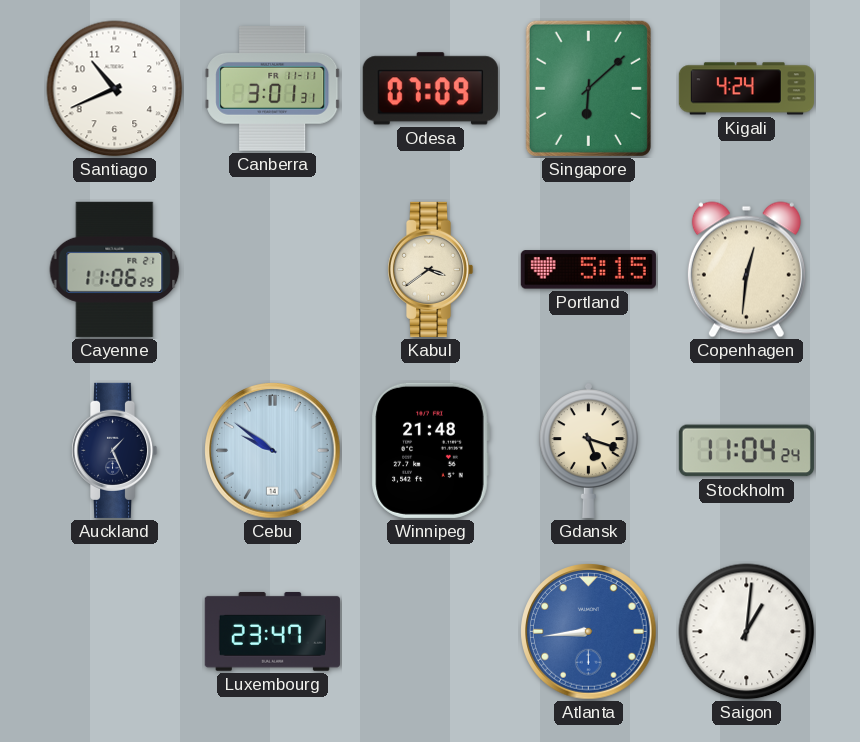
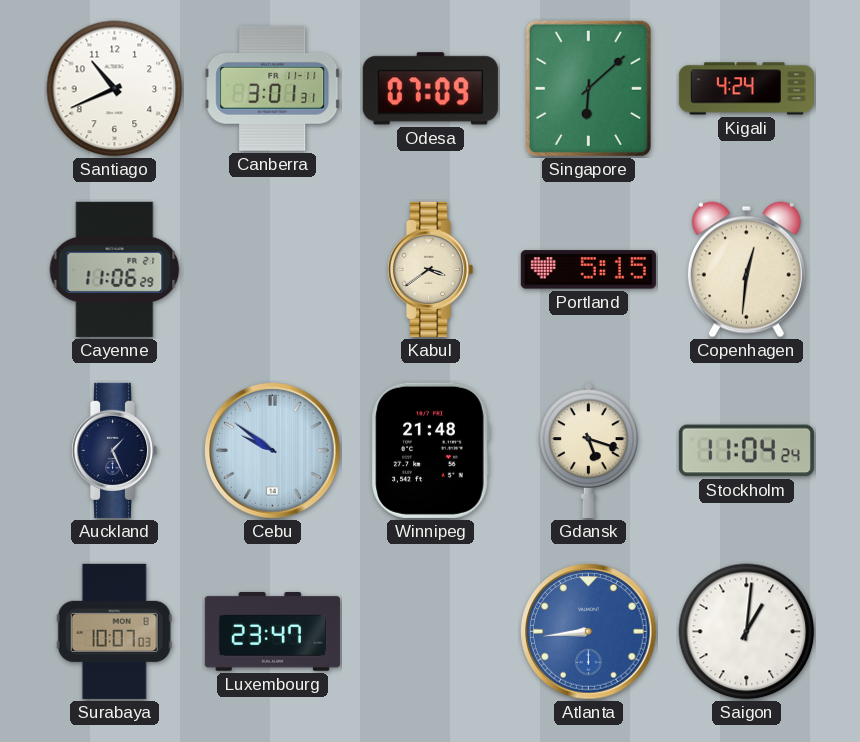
Surabaya: none -> 10:07
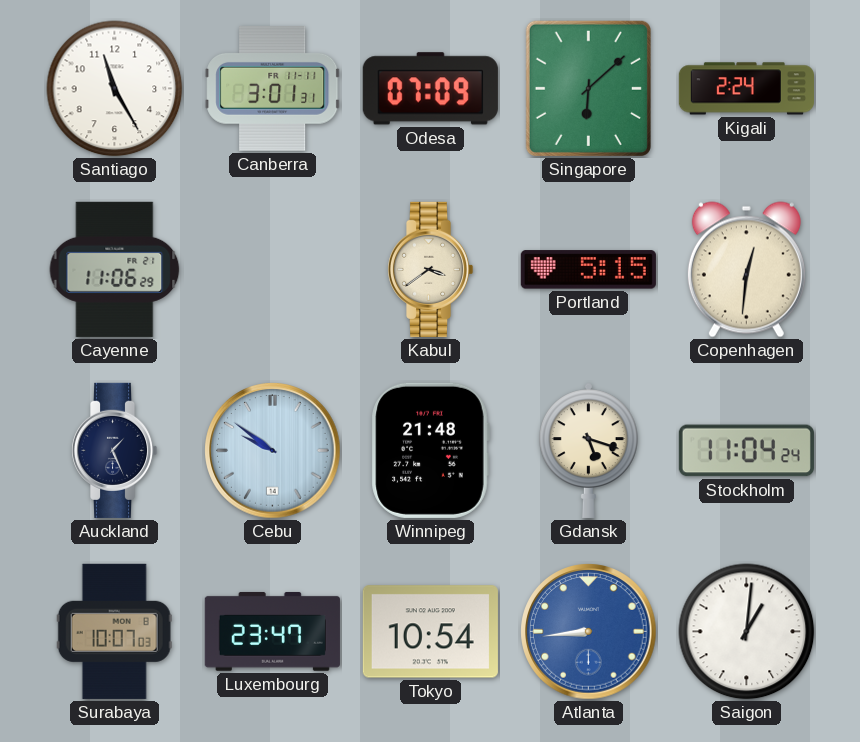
Santiago: 10:41 -> 11:25
Kigali: 4:24 -> 2:24
Tokyo: none -> 10:54
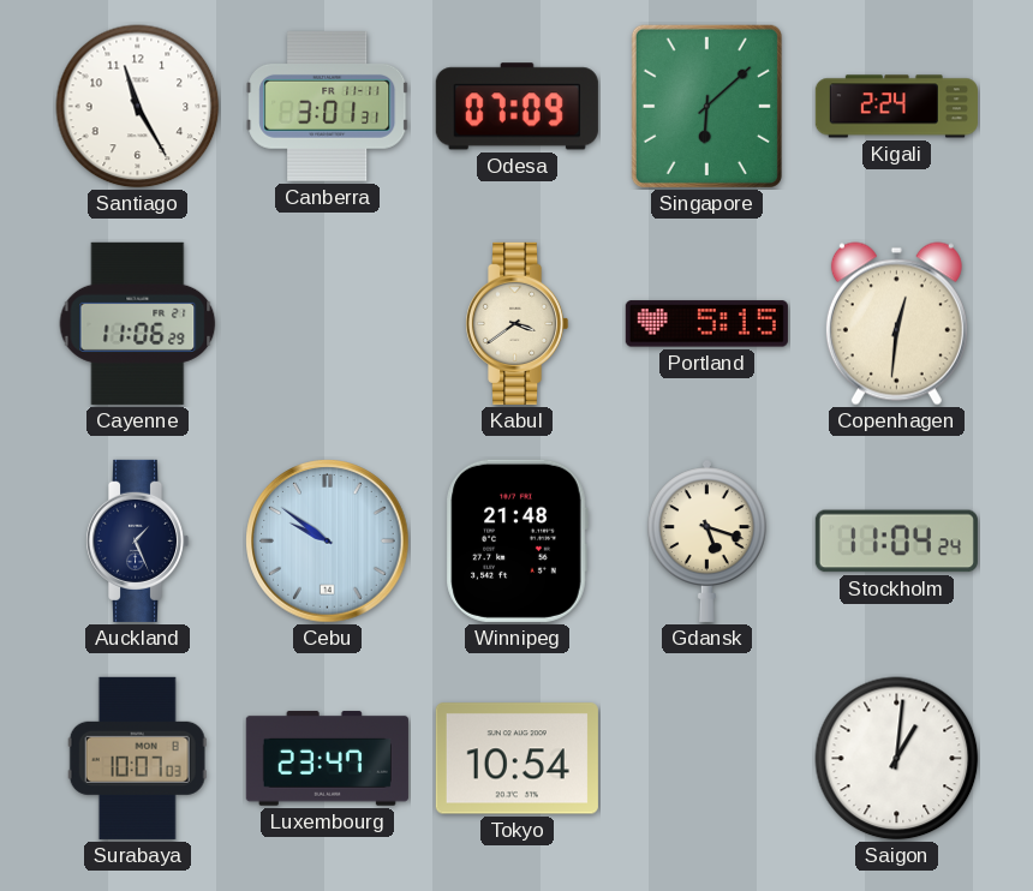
Atlanta: 8:44 -> none
